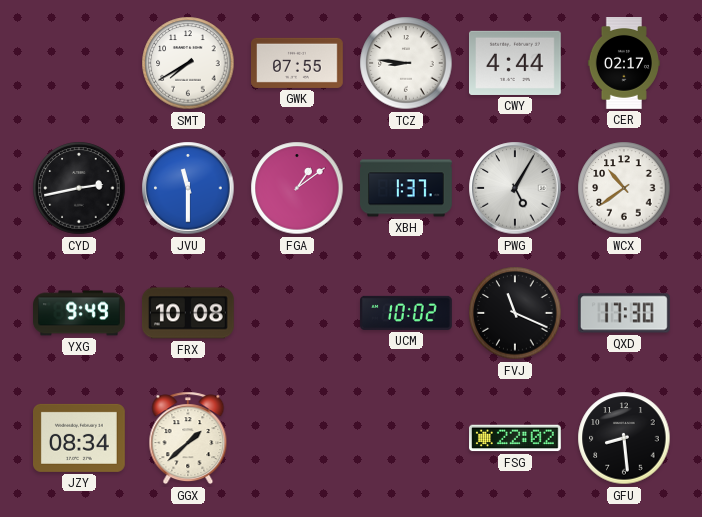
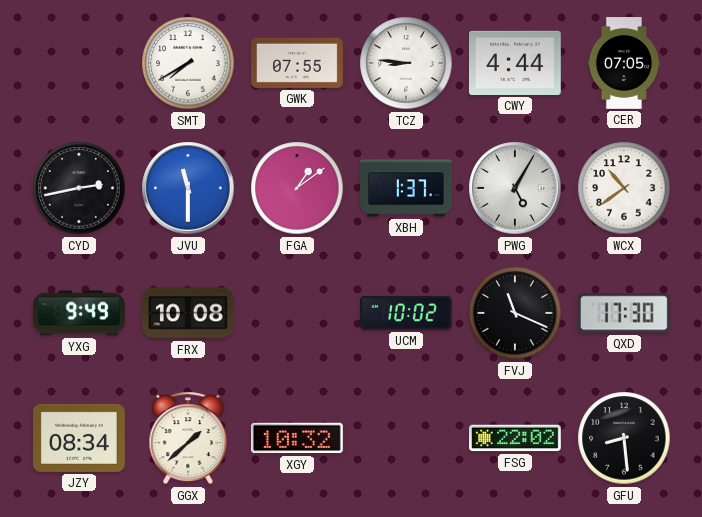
CER: 02:17 -> 07:05
XGY: none -> 10:32
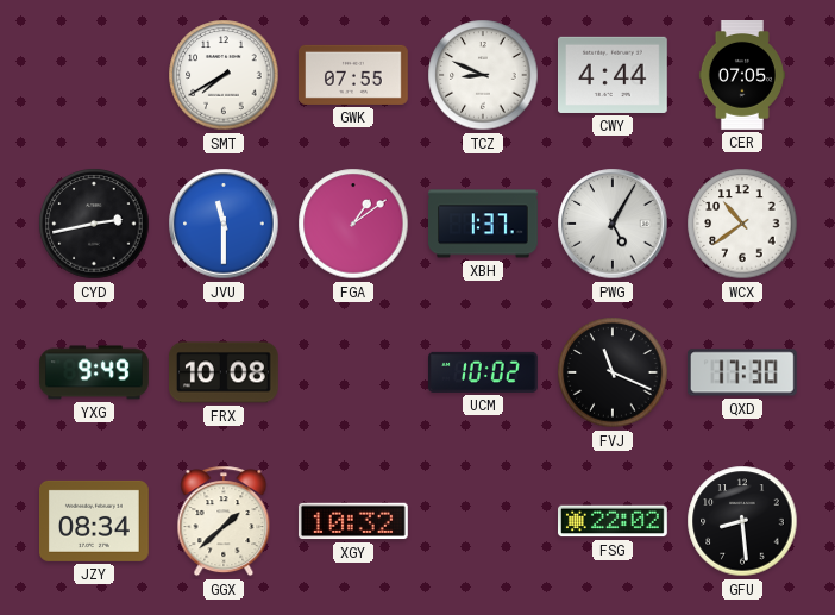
TCZ: 8:46 -> 8:49
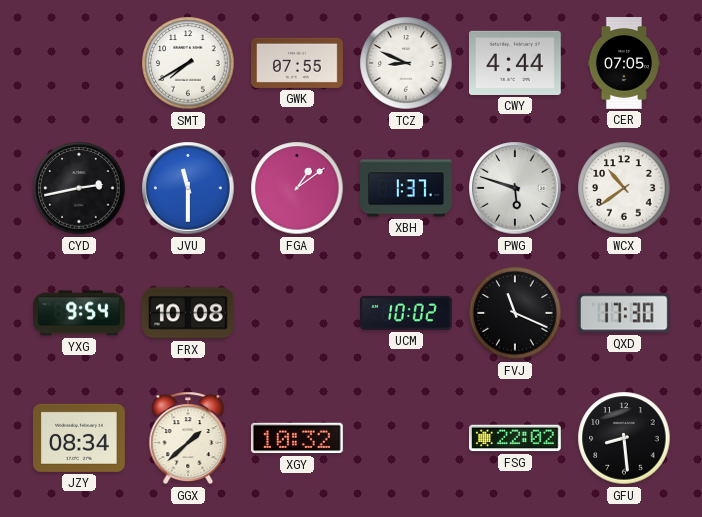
PWG: 5:05 -> 5:48
YXG: 9:49 -> 9:54
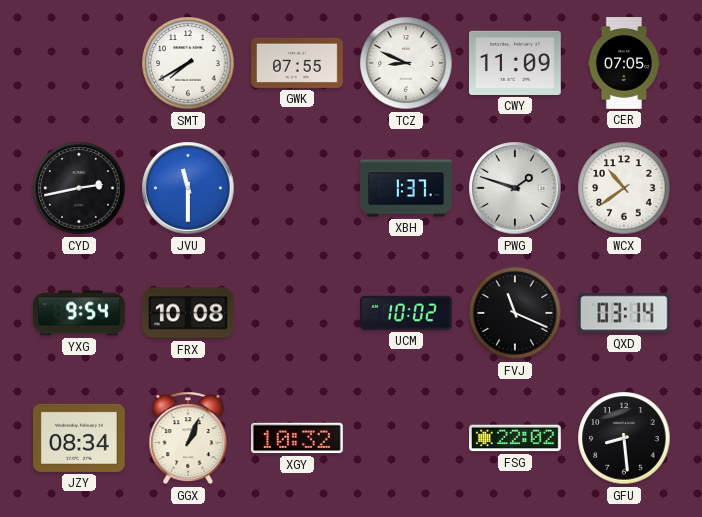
CWY: 4:44 -> 11:09
FGA: 1:09 -> none
PWG: 5:48 -> 1:48
QXD: 17:30 -> 03:14
GGX: 1:38 -> 1:04
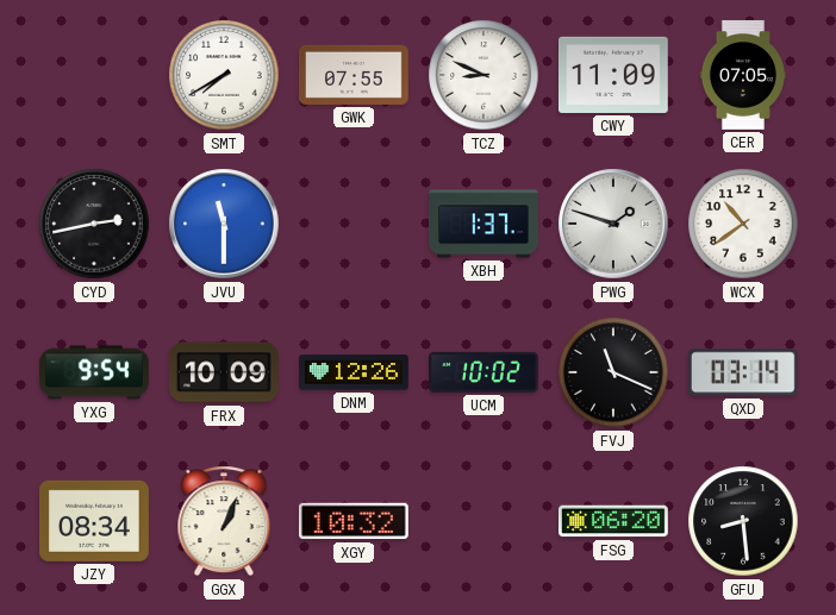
FRX: 10:08 -> 10:09
DNM: none -> 12:26
FSG: 22:02 -> 06:20
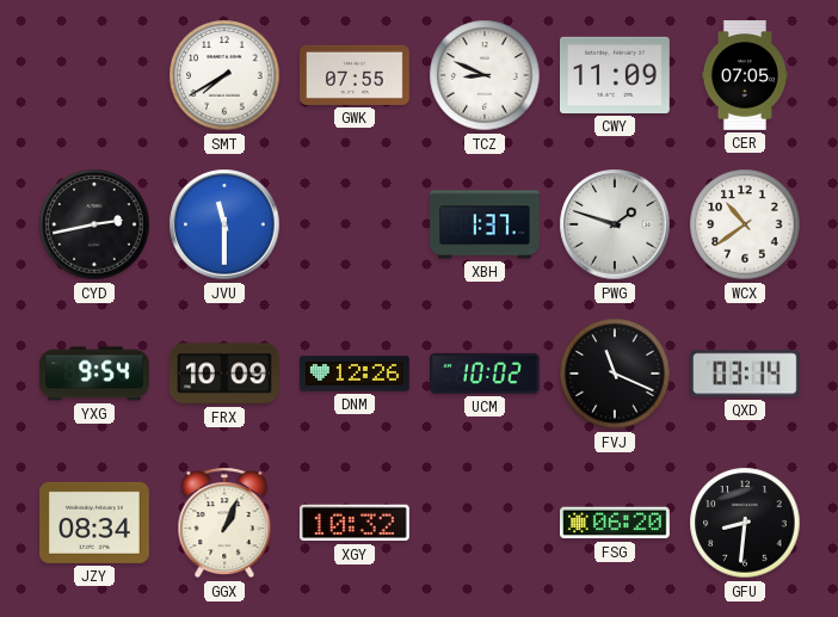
GFU: 8:29 -> 8:31
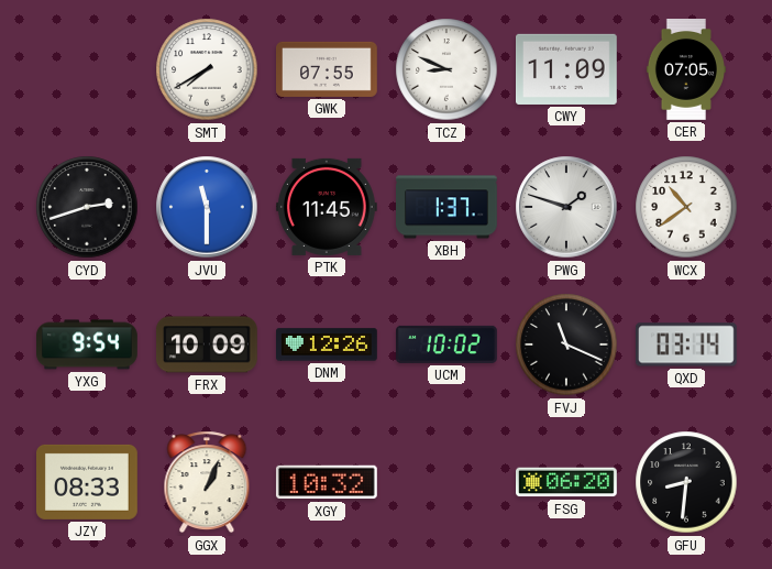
CYD: 2:43 -> 2:42
PTK: none -> 11:45
JZY: 08:34 -> 08:33
